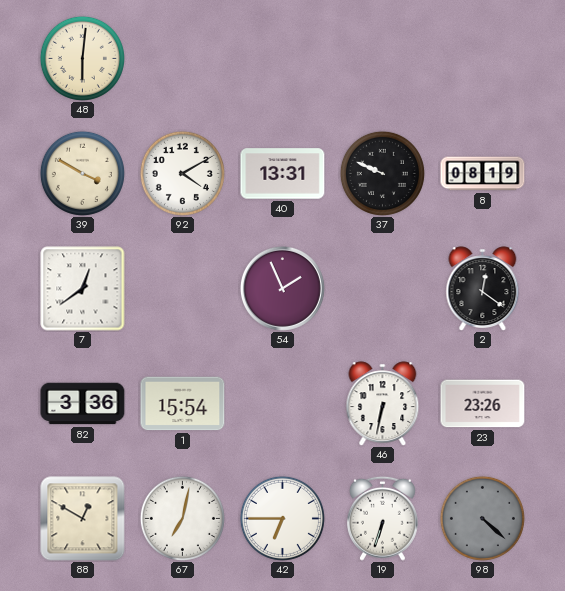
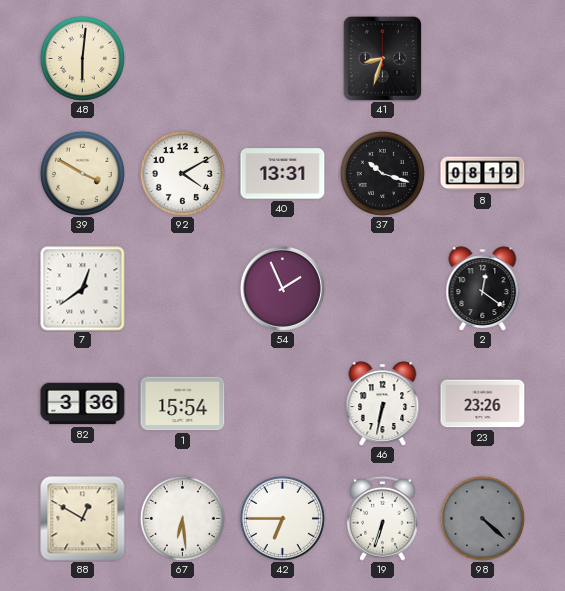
41: none -> 8:33
37: 9:49 -> 10:18
67: 7:02 -> 6:29
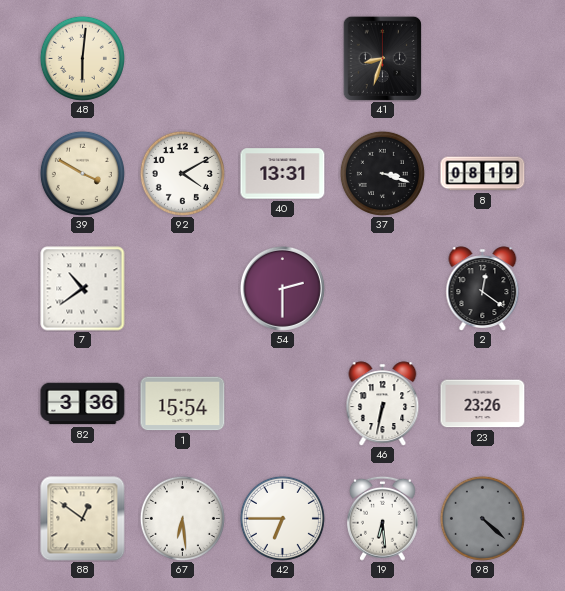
37: 10:18 -> 3:18
7: 12:39 -> 10:39
54: 1:56 -> 2:30
88: 12:50 -> 12:51
19: 6:33 -> 6:29
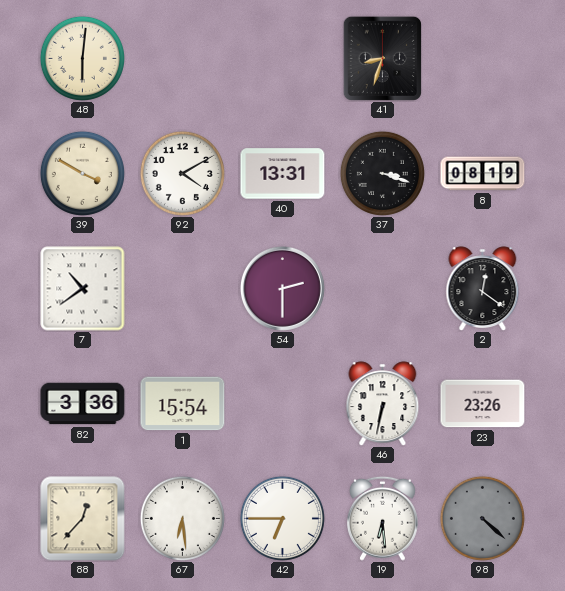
88: 12:51 -> 12:37
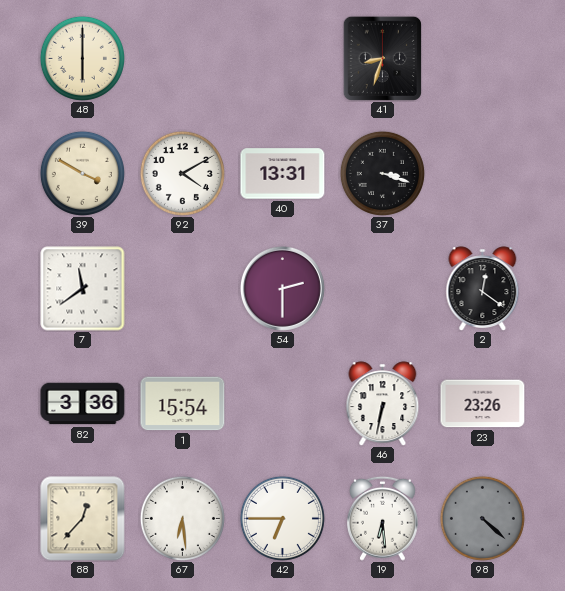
48: 6:01 -> 6:00
8: 08:19 -> none
7: 10:39 -> 11:39
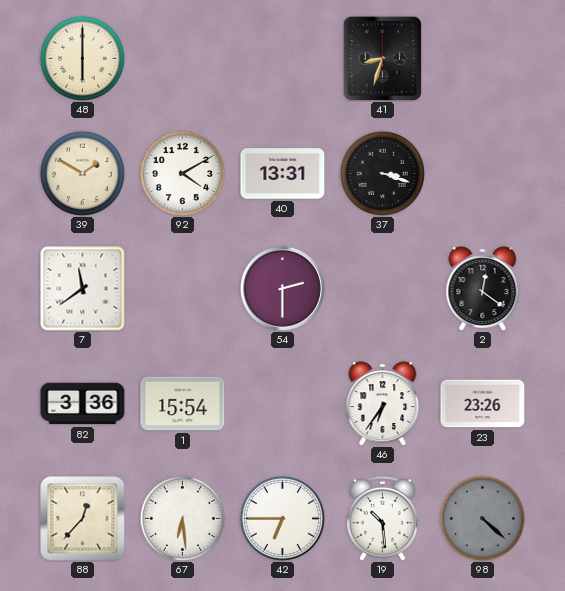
39: 3:50 -> 1:50
46: 6:32 -> 6:36
19: 6:29 -> 10:29
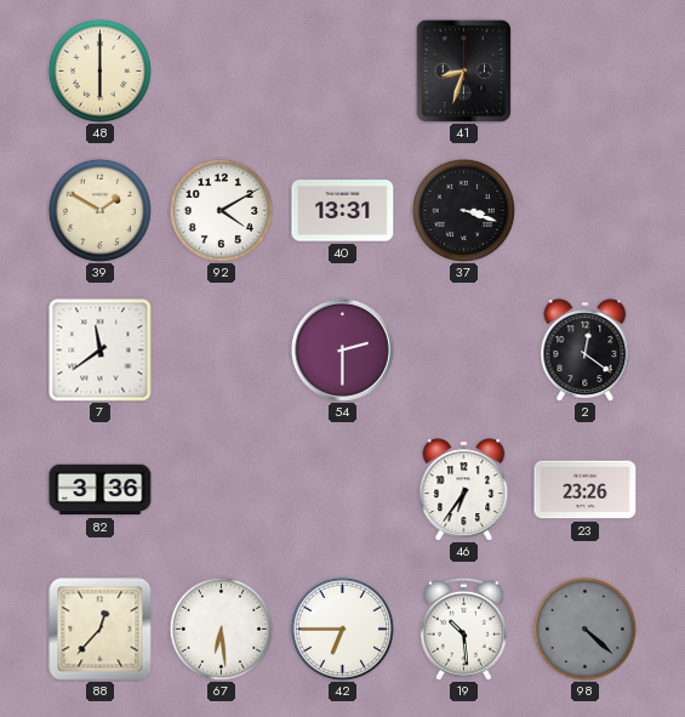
1: 15:54 -> none
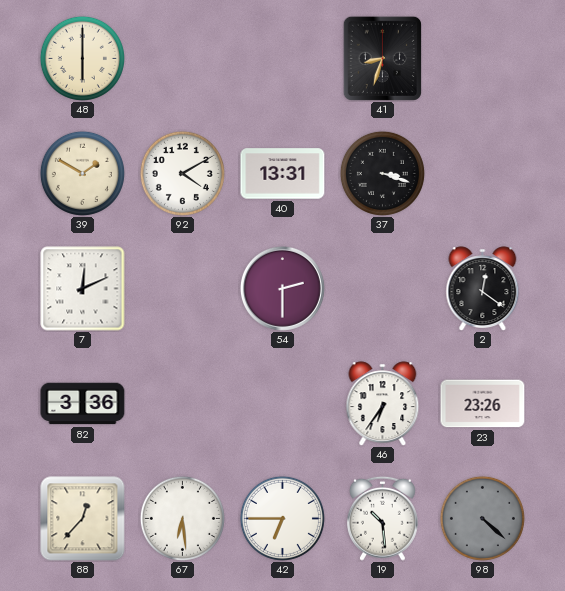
7: 11:39 -> 12:11
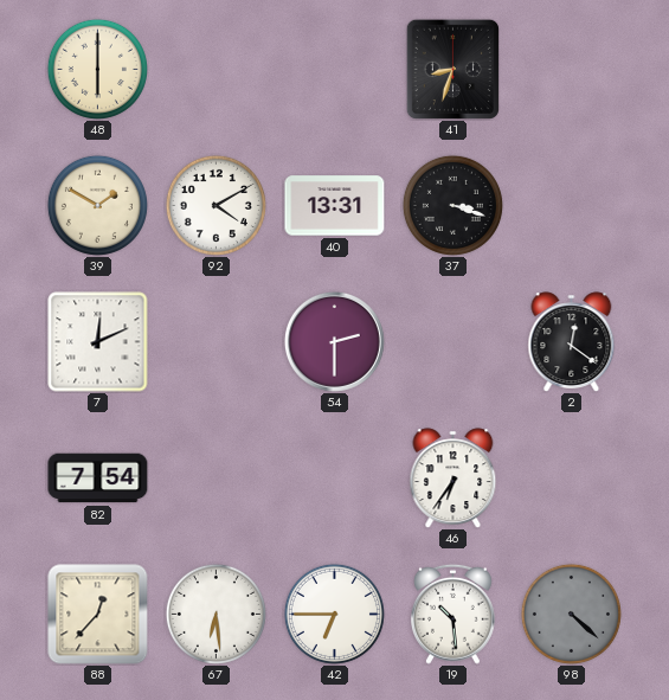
82: 3:36 -> 7:54
23: 23:26 -> none
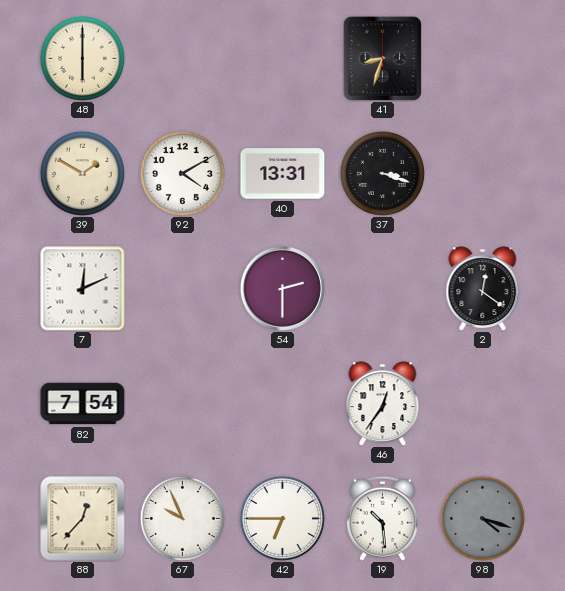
46: 6:36 -> 12:36
67: 6:29 -> 9:56
98: 4:22 -> 4:18
